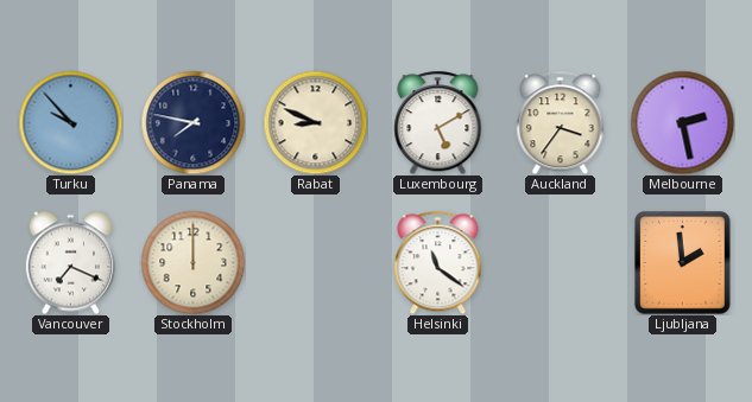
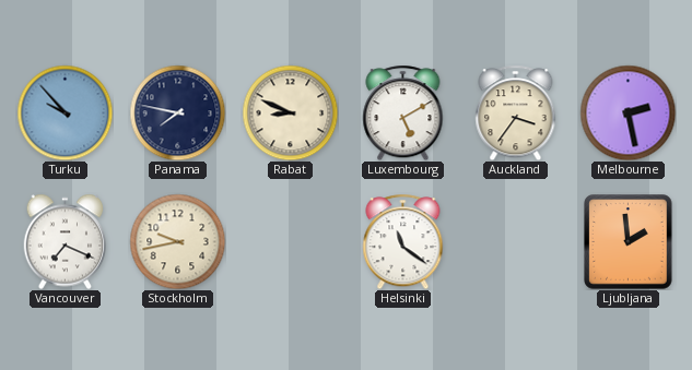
Stockholm: 12:00 -> 9:43
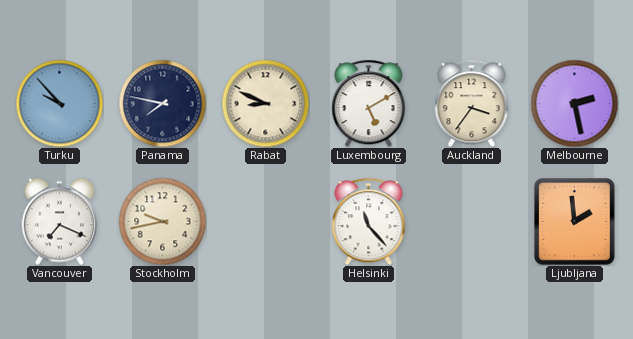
Helsinki: 11:21 -> 11:23
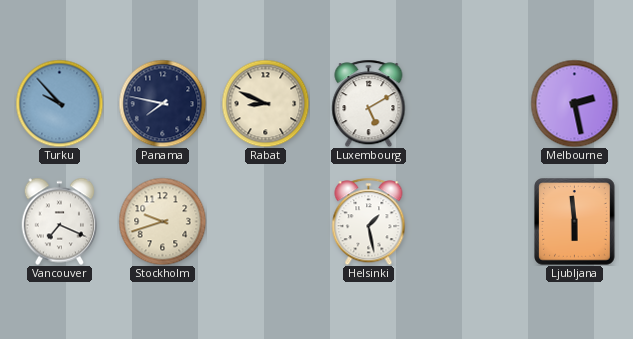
Auckland: 3:36 -> none
Stockholm: 9:43 -> 9:42
Helsinki: 11:23 -> 1:28
Ljubljana: 1:59 -> 5:59
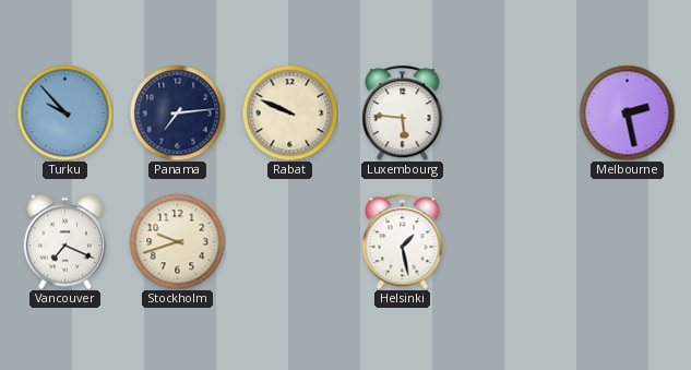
Panama: 7:47 -> 7:14
Rabat: 8:49 -> 9:49
Luxembourg: 5:10 -> 5:46
Ljubljana: 5:59 -> none
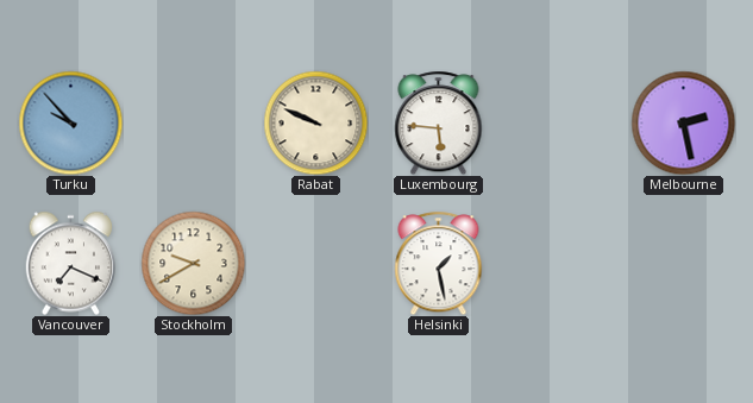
Panama: 7:14 -> none
Stockholm: 9:42 -> 9:40
